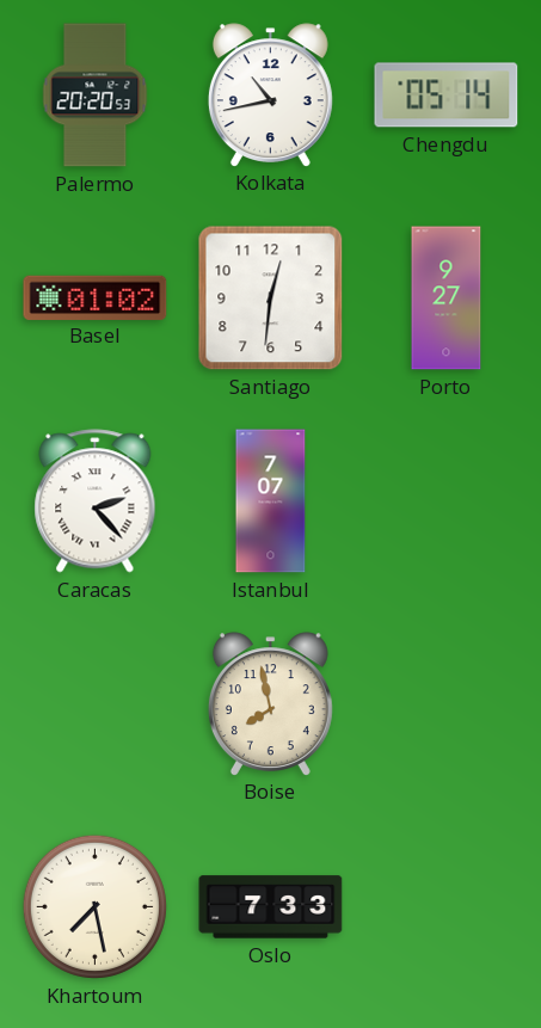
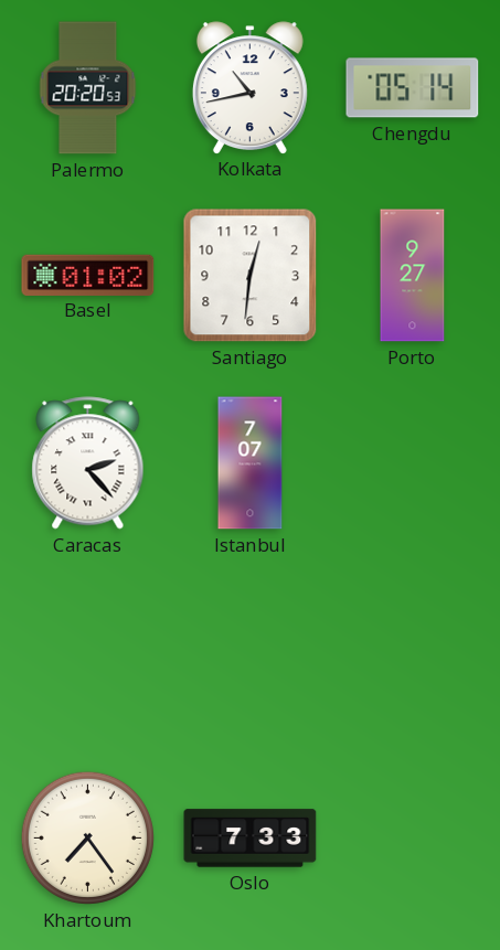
Boise: 7:58 -> none
Khartoum: 7:28 -> 7:24
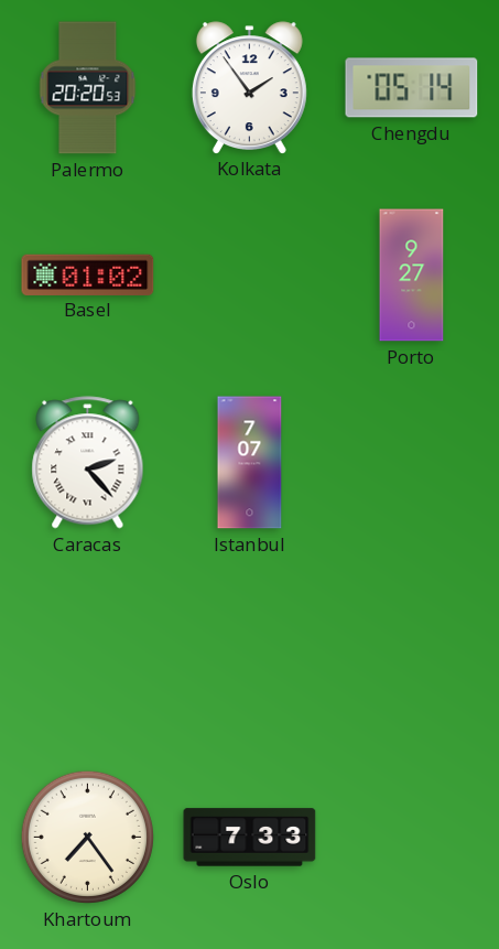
Kolkata: 10:43 -> 1:54
Santiago: 12:31 -> none
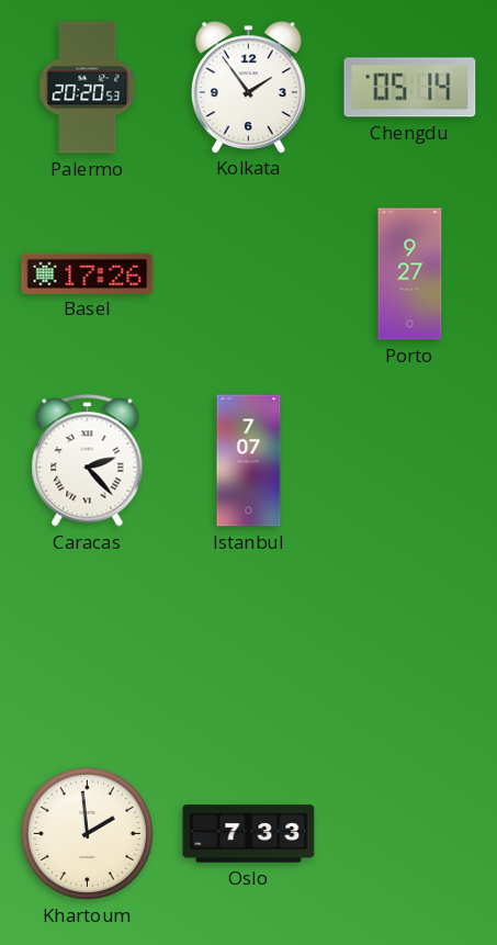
Basel: 01:02 -> 17:26
Khartoum: 7:24 -> 1:59
